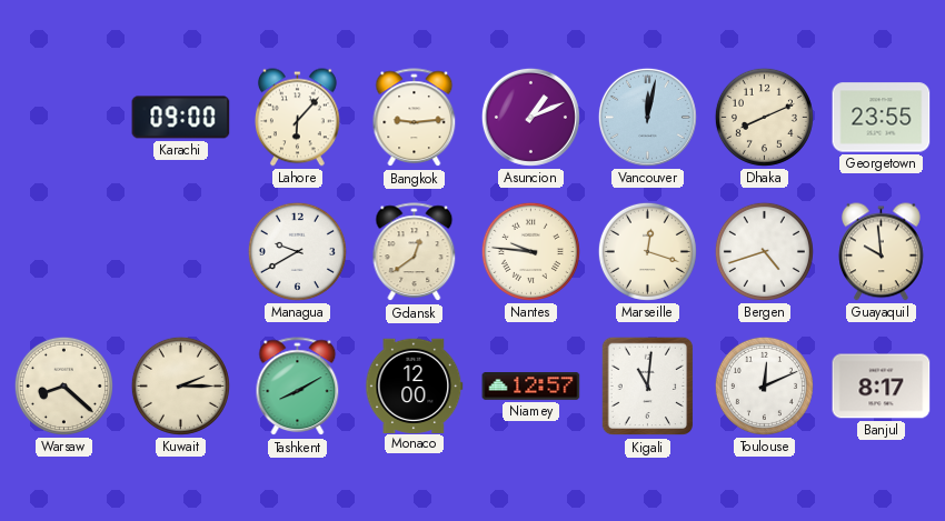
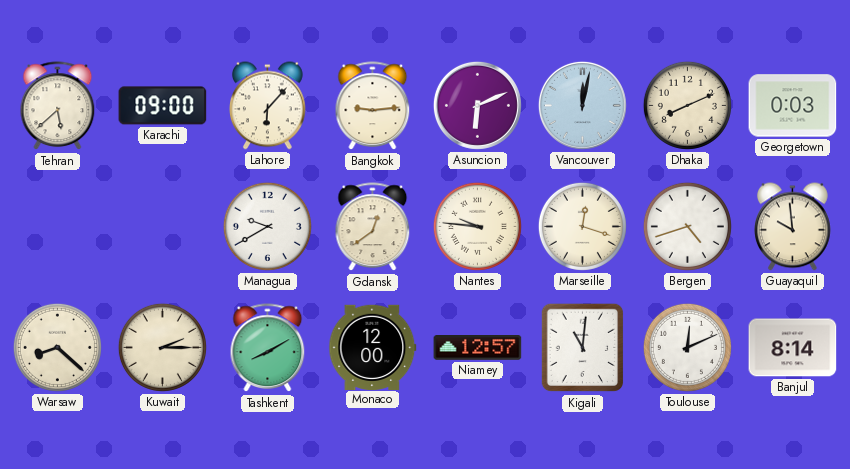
Tehran: none -> 5:38
Asuncion: 1:11 -> 6:11
Georgetown: 23:55 -> 0:03
Banjul: 8:17 -> 8:14
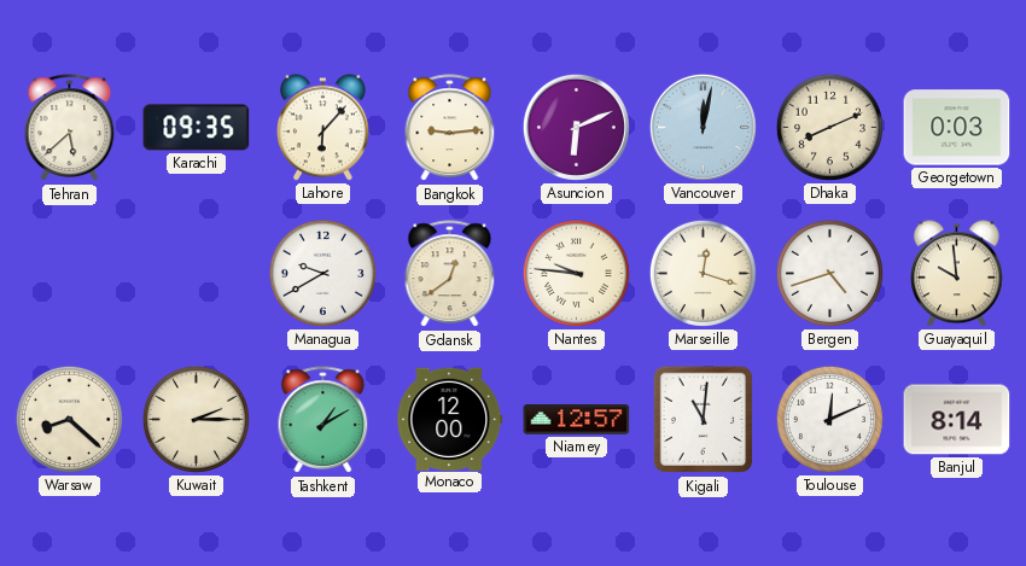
Karachi: 09:00 -> 09:35
Tashkent: 8:10 -> 1:10
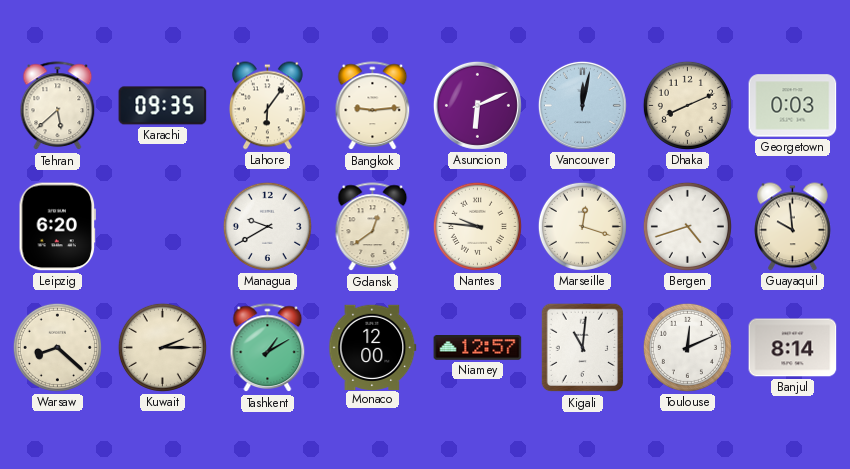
Lahore: 6:07 -> 6:06
Leipzig: none -> 6:20
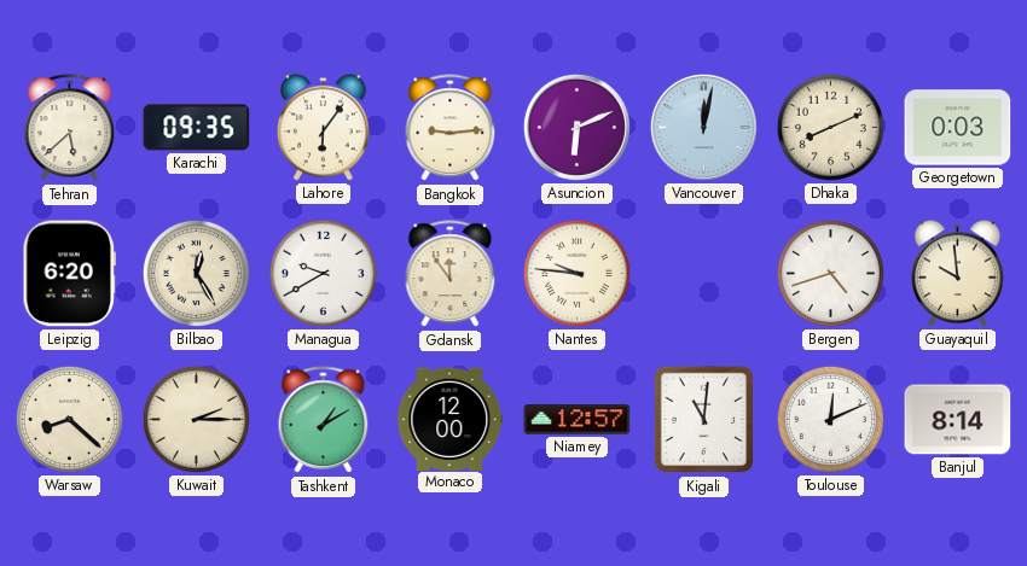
Bilbao: none -> 12:25
Gdansk: 12:39 -> 11:54
Marseille: 12:18 -> none
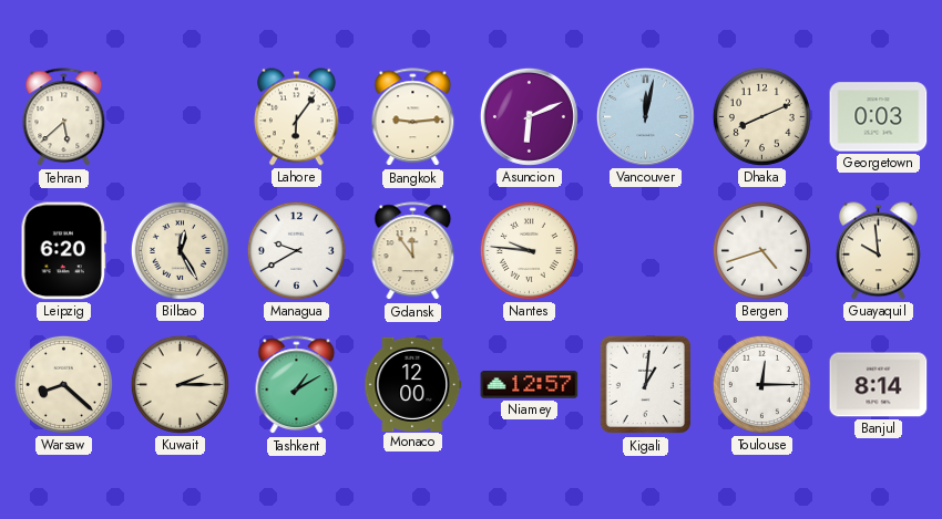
Karachi: 09:35 -> none
Kigali: 11:01 -> 1:01
Toulouse: 12:11 -> 12:15
